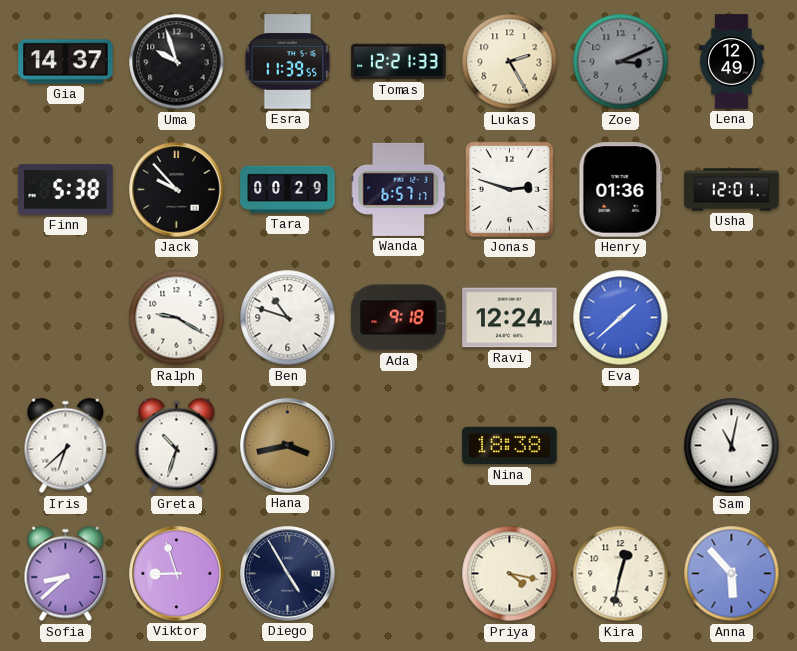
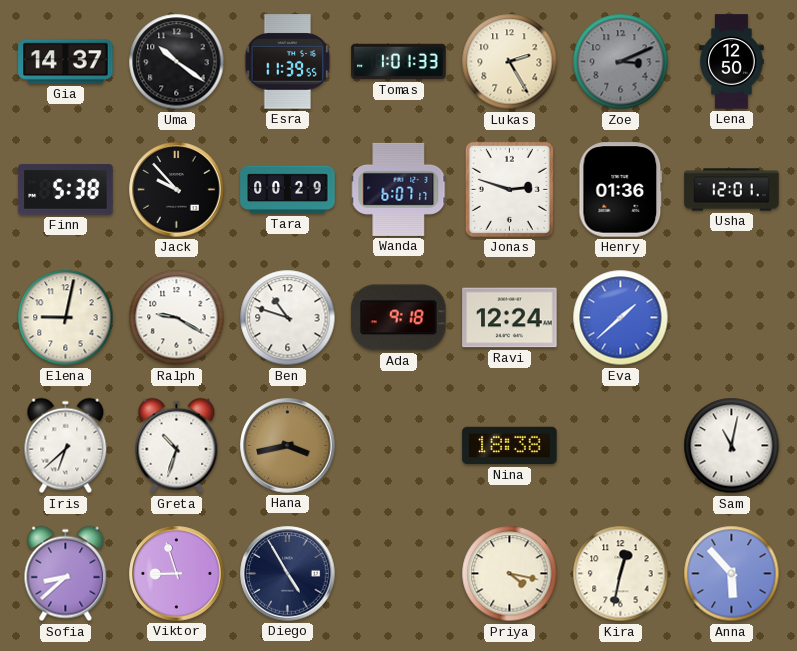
Uma: 9:57 -> 10:21
Tomas: 12:21 -> 1:01
Lena: 12:49 -> 12:50
Wanda: 6:57 -> 6:07
Elena: none -> 9:02
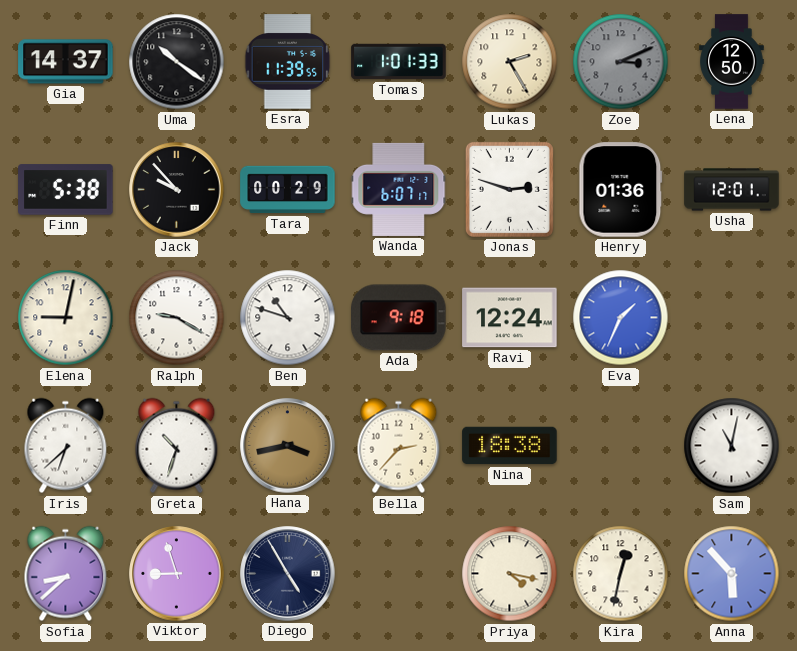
Eva: 1:38 -> 1:34
Bella: none -> 2:37
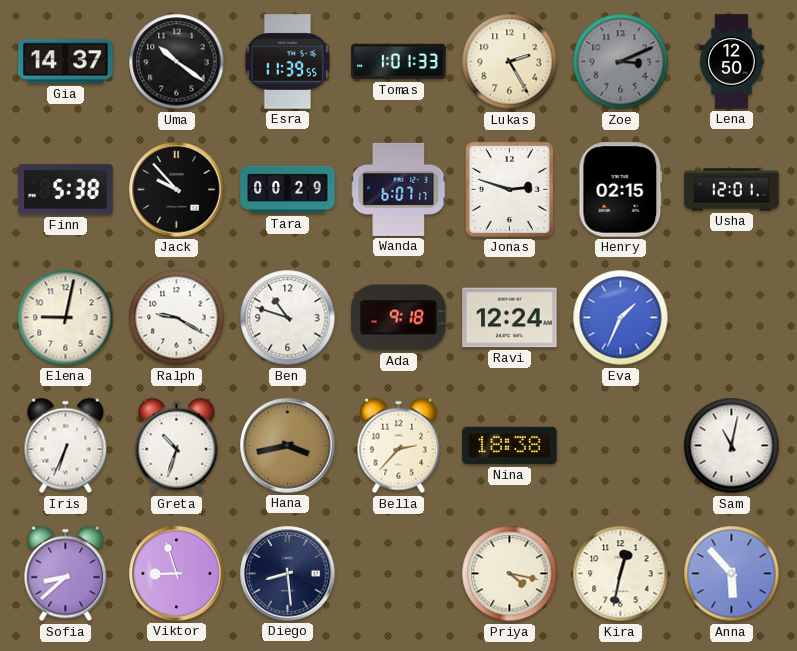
Henry: 01:36 -> 02:15
Iris: 6:38 -> 6:34
Diego: 4:55 -> 8:29
